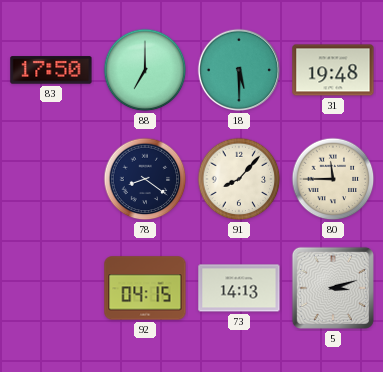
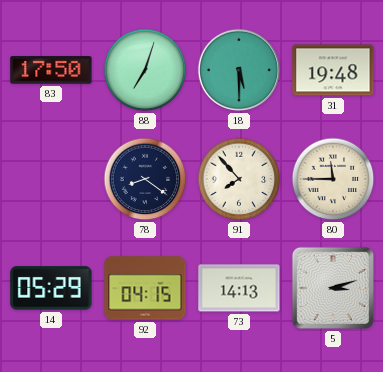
88: 7:00 -> 7:03
91: 8:07 -> 7:53
14: none -> 05:29
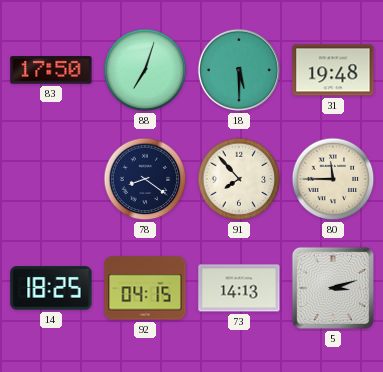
14: 05:29 -> 18:25
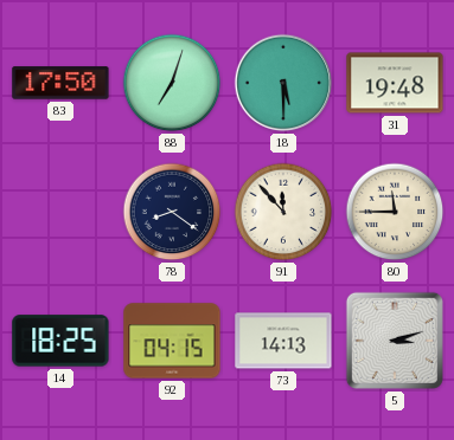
91: 7:53 -> 11:53
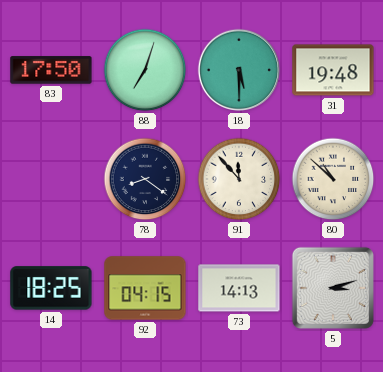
80: 11:45 -> 10:52
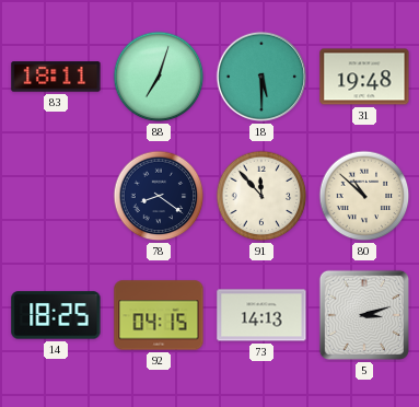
83: 17:50 -> 18:11
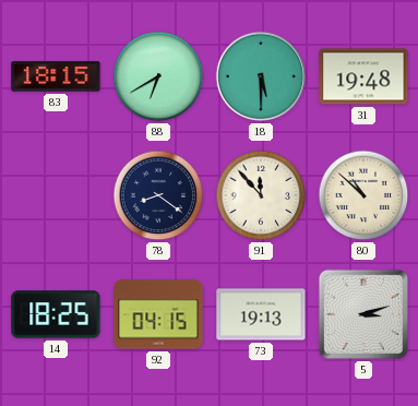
83: 18:11 -> 18:15
88: 7:03 -> 6:40
73: 14:13 -> 19:13
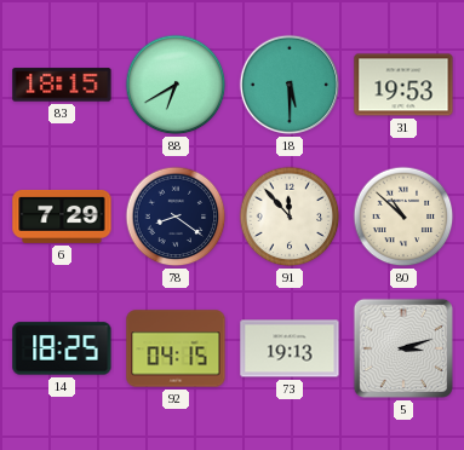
31: 19:48 -> 19:53
6: none -> 7:29
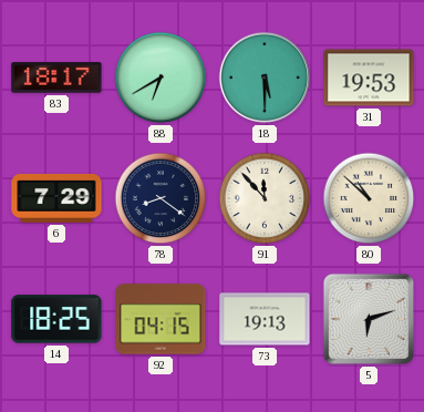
83: 18:15 -> 18:17
5: 3:12 -> 6:12
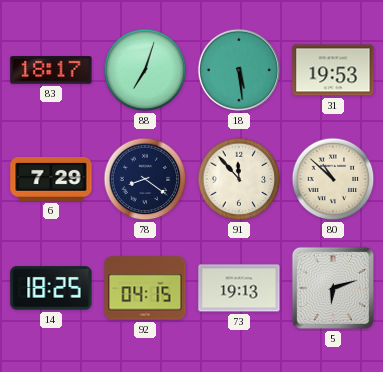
88: 6:40 -> 7:03
18: 5:30 -> 5:29
